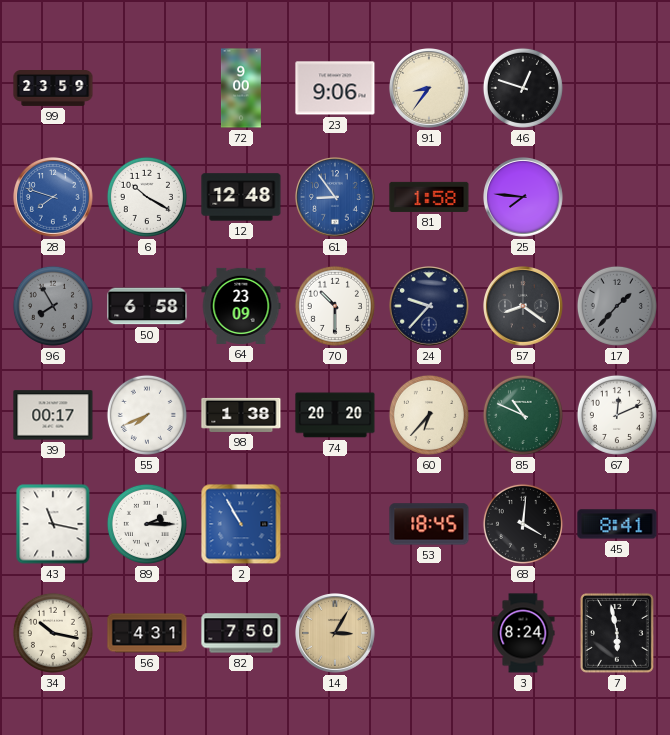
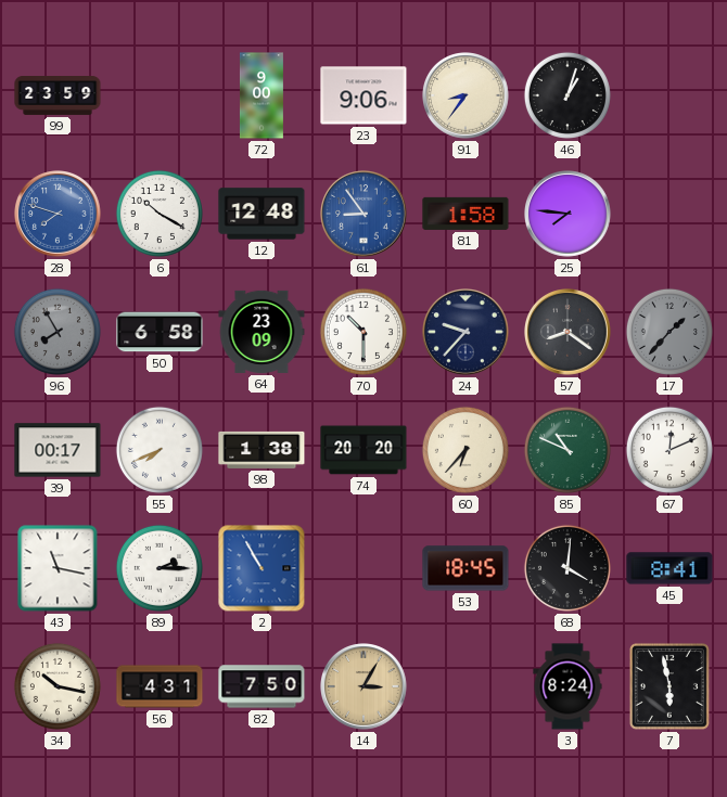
46: 12:48 -> 1:03
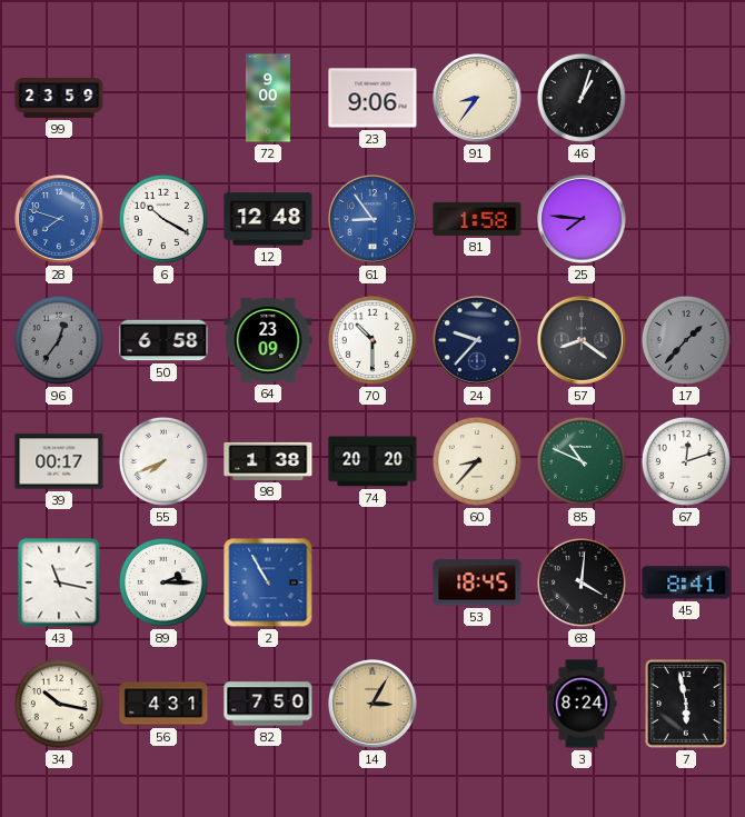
96: 7:55 -> 12:36
60: 6:37 -> 8:37
67: 12:11 -> 12:12
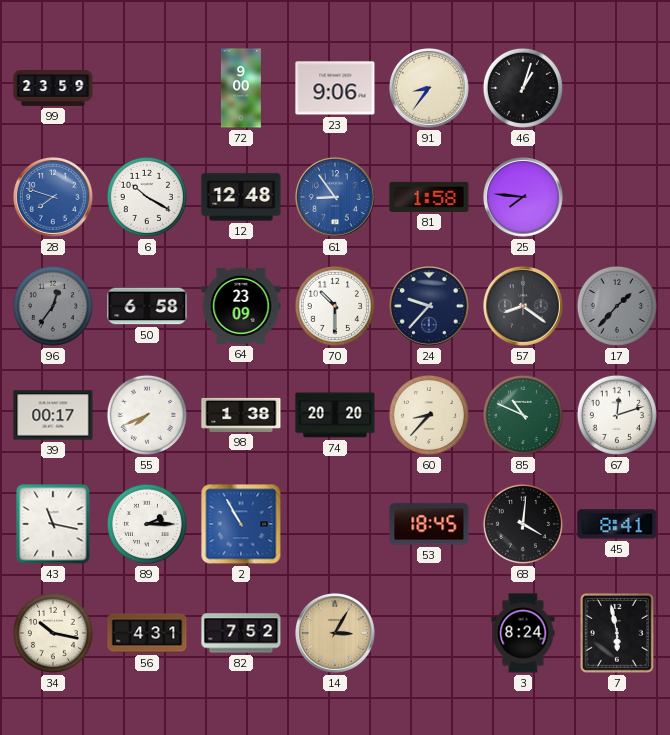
82: 7:50 -> 7:52
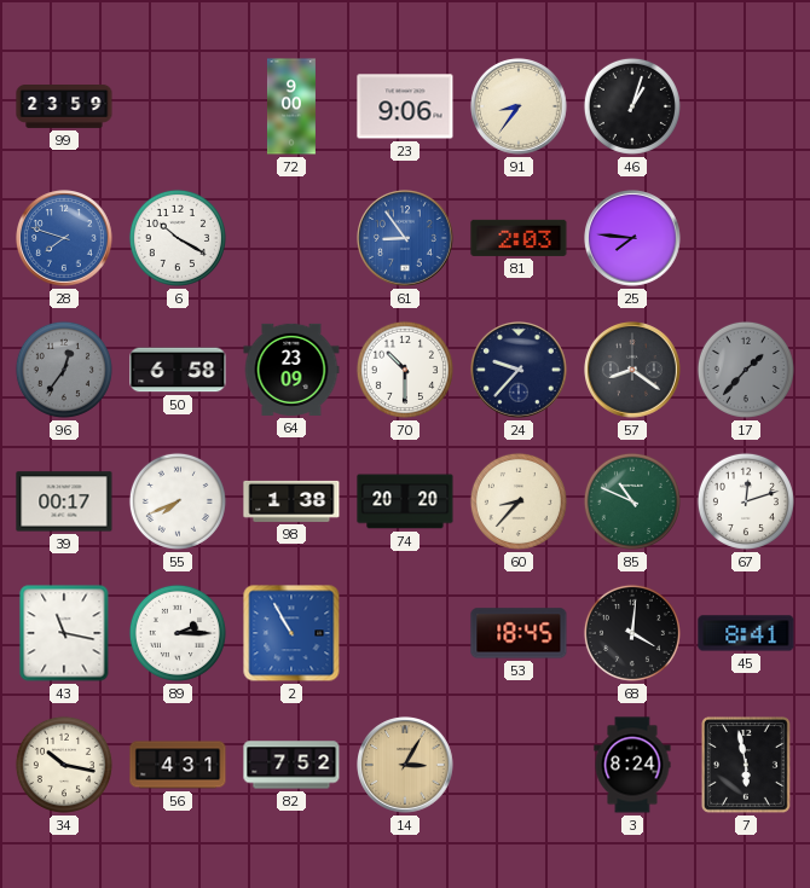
12: 12:48 -> none
81: 1:58 -> 2:03
